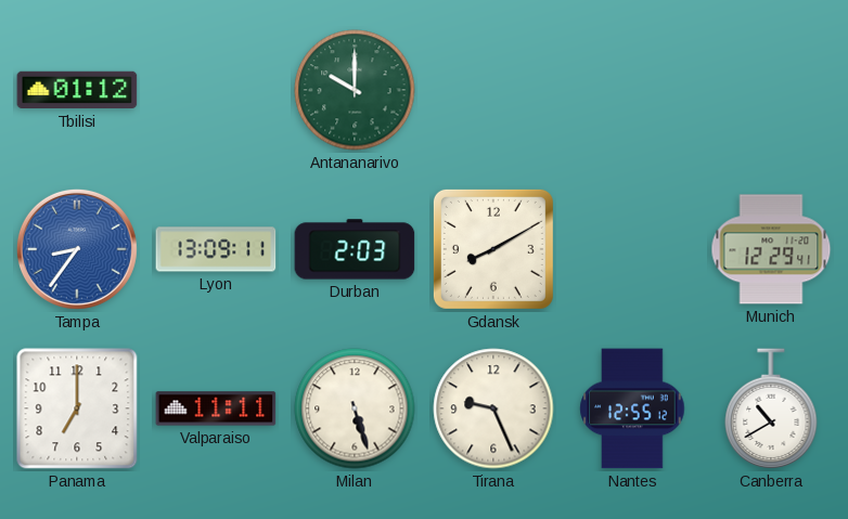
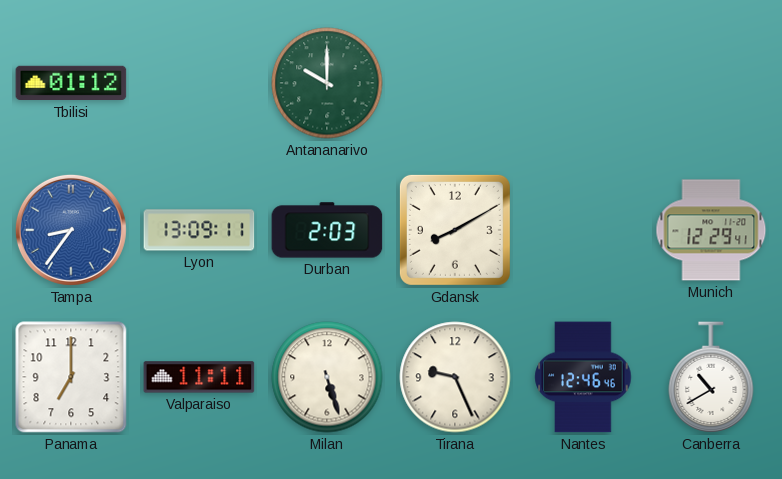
Nantes: 12:55 -> 12:46
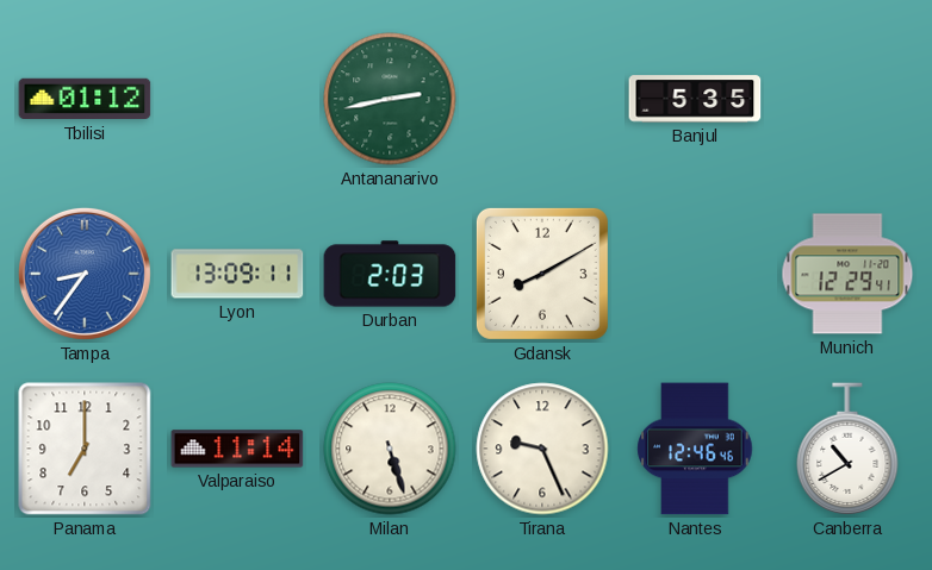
Antananarivo: 10:00 -> 2:43
Banjul: none -> 5:35
Valparaiso: 11:11 -> 11:14
